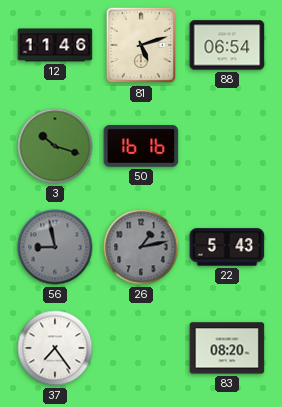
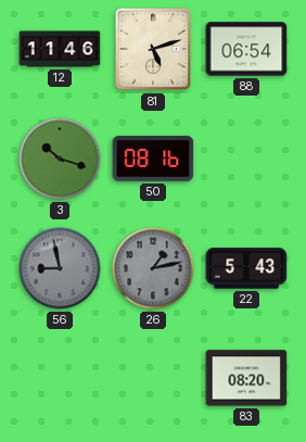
50: 16:16 -> 08:16
37: 7:24 -> none
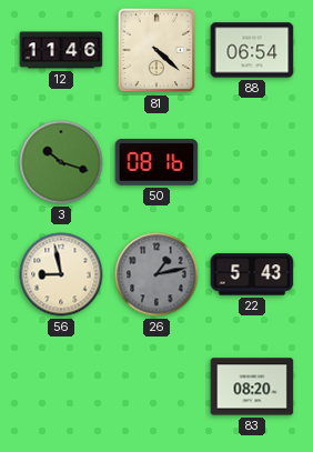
81: 5:12 -> 4:22
56 dial: grey -> cream
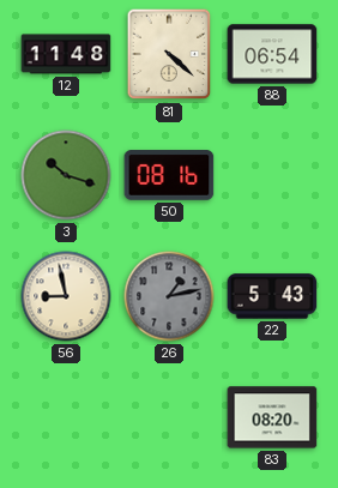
12: 11:46 -> 11:48
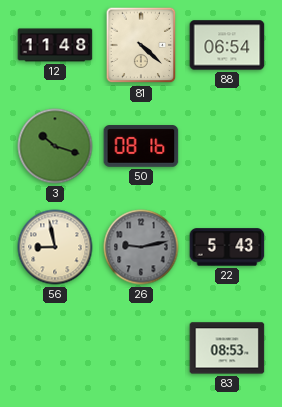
26: 1:13 -> 9:13
83: 08:20 -> 08:53
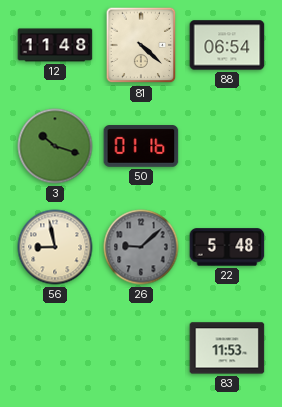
50: 08:16 -> 01:16
26: 9:13 -> 9:08
22: 5:43 -> 5:48
83: 08:53 -> 11:53
